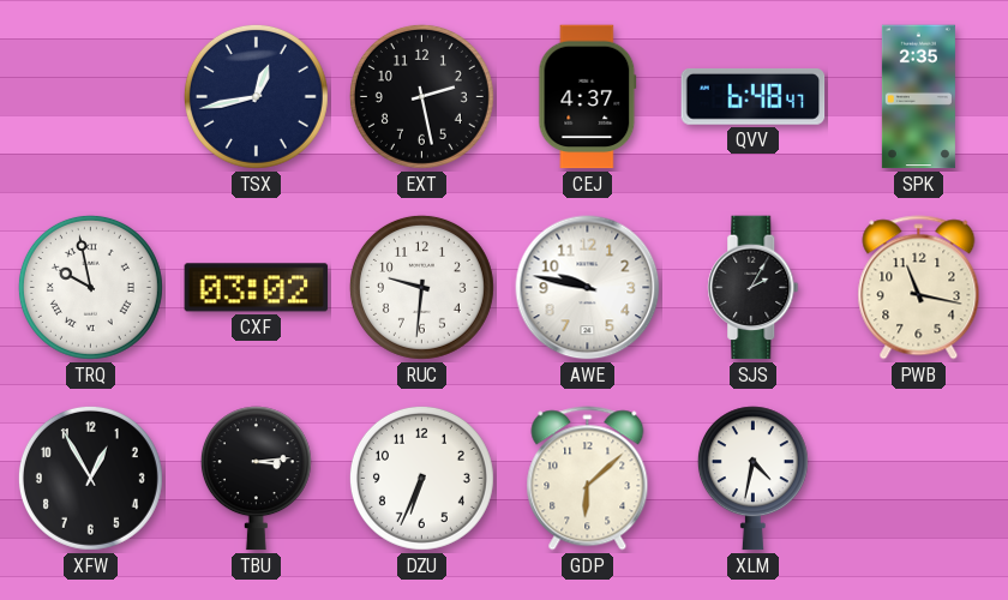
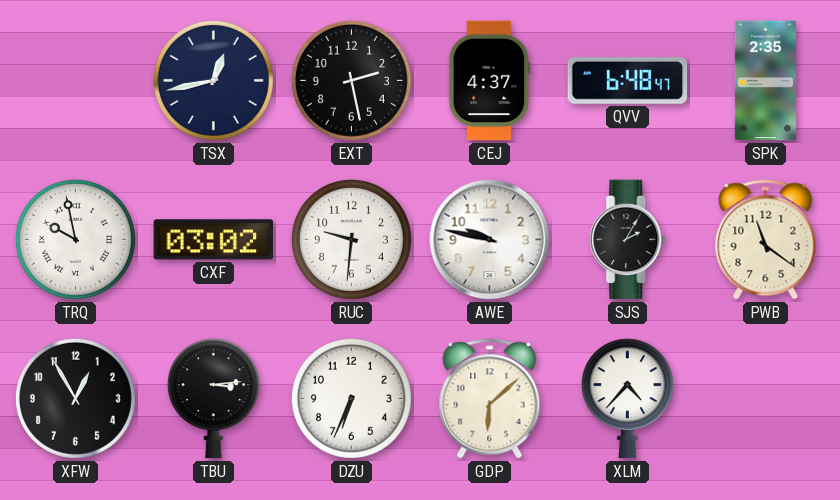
PWB: 11:17 -> 11:21
XLM: 4:32 -> 4:37
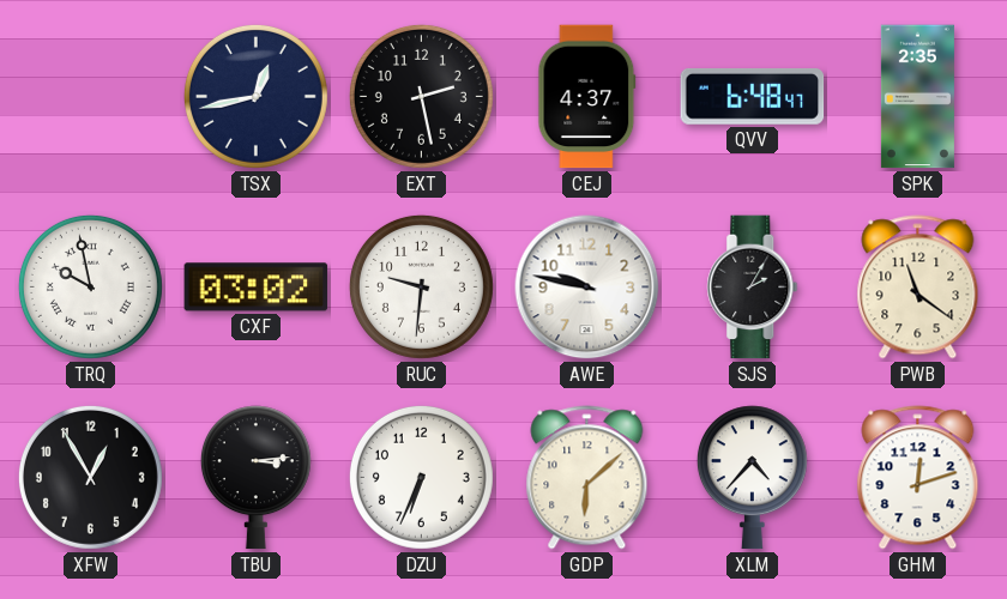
GHM: none -> 12:12
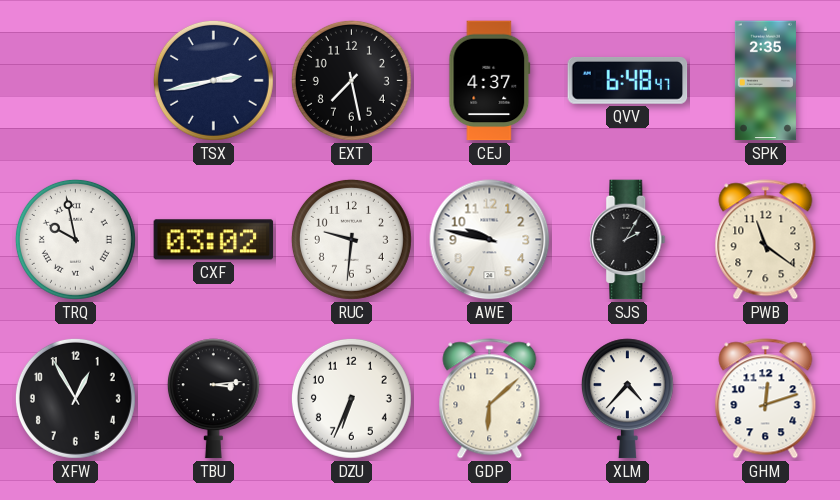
TSX: 12:43 -> 2:43
EXT: 2:28 -> 7:28
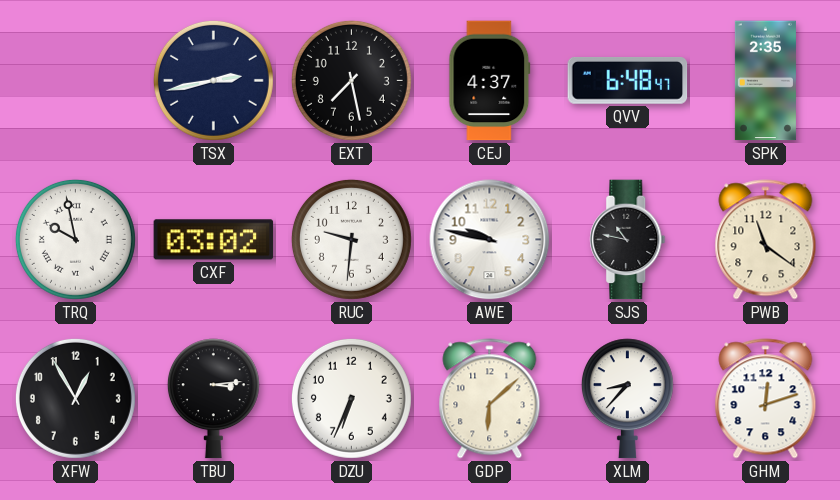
SJS: 2:05 -> 10:47
XLM: 4:37 -> 8:37
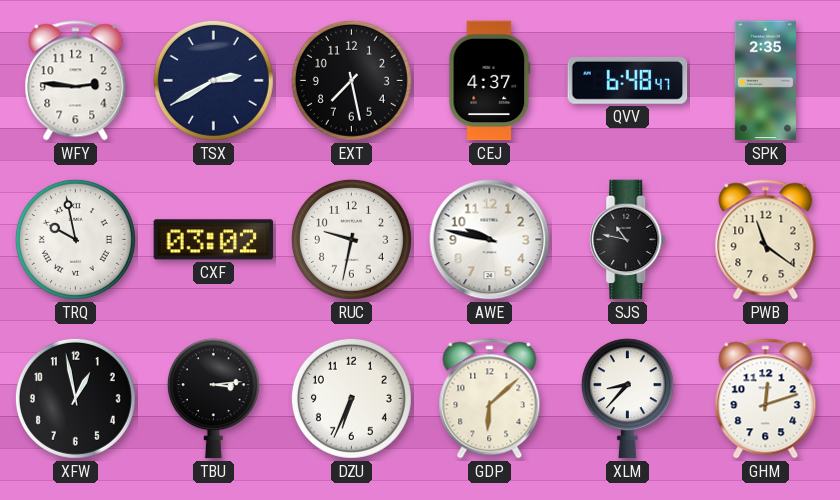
WFY: none -> 2:46
TSX: 2:43 -> 2:40
RUC: 9:31 -> 9:32
XFW: 12:55 -> 12:58
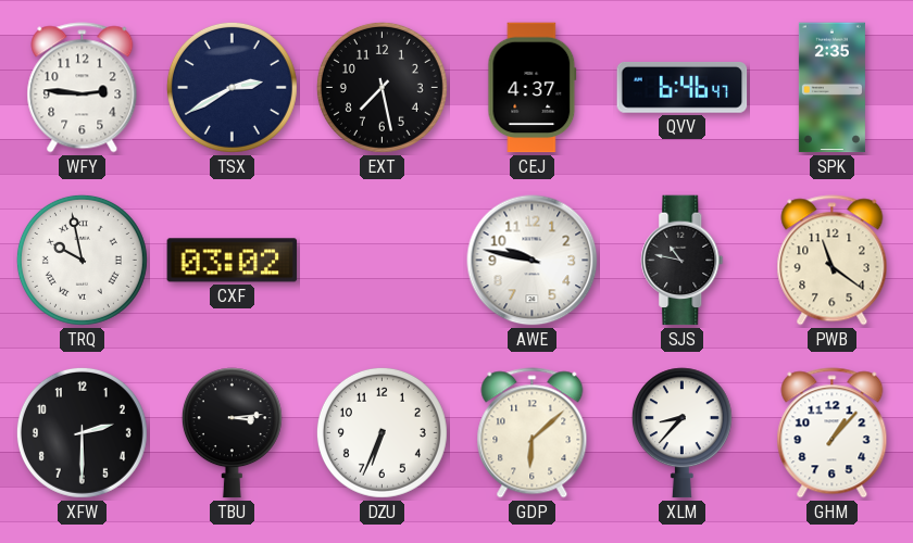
QVV: 6:48 -> 6:46
RUC: 9:32 -> none
XFW: 12:58 -> 2:30
GHM: 12:12 -> 1:07
